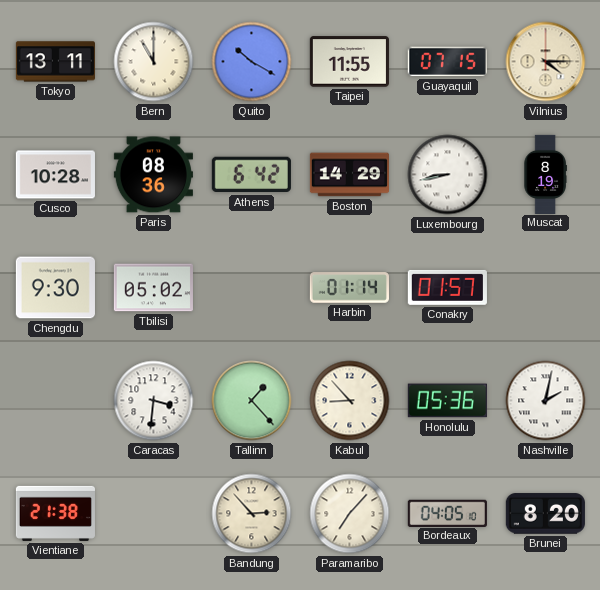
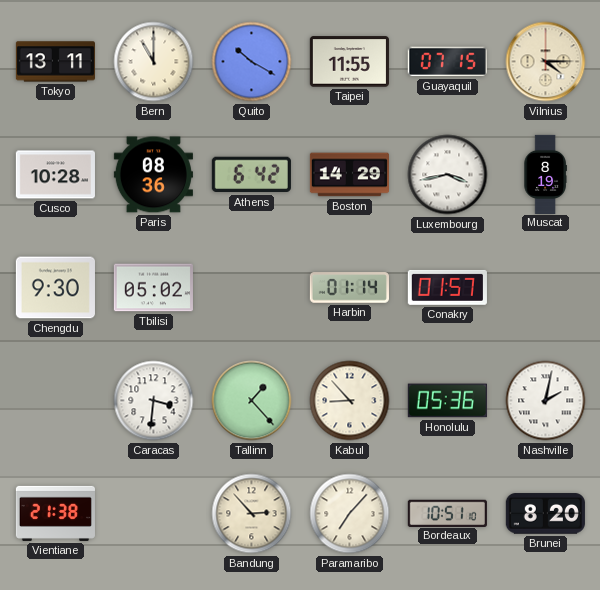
Luxembourg: 8:43 -> 3:43
Bordeaux: 04:05 -> 10:51
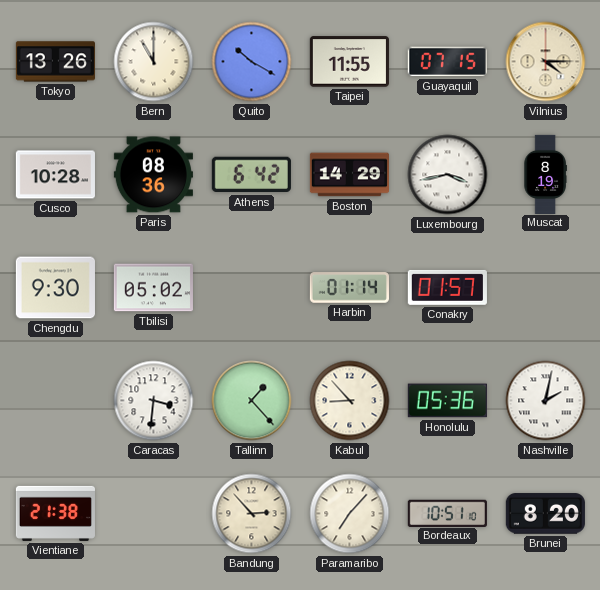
Tokyo: 13:11 -> 13:26
